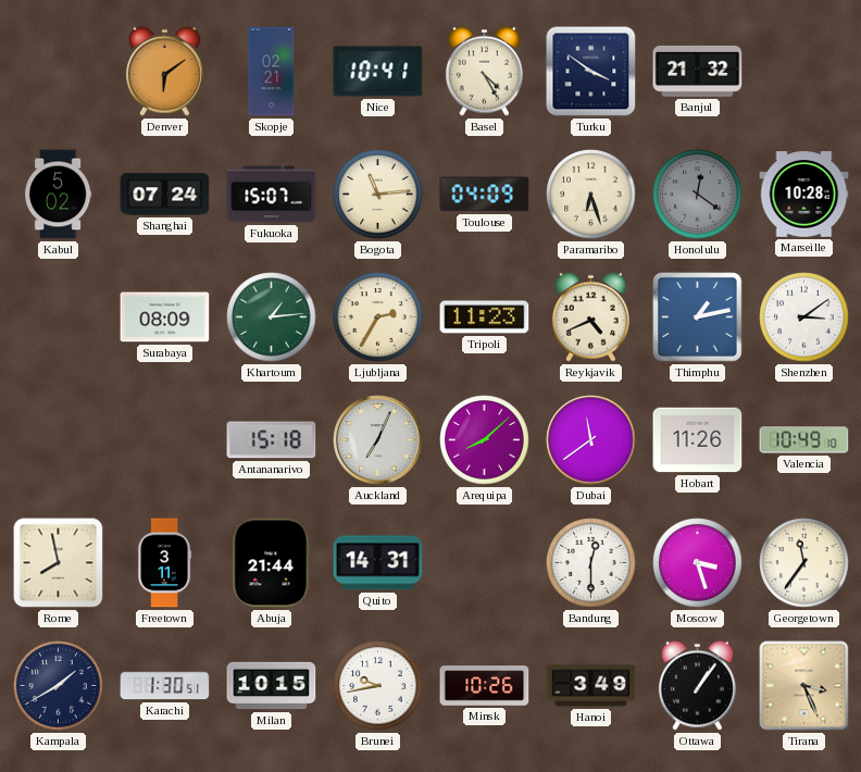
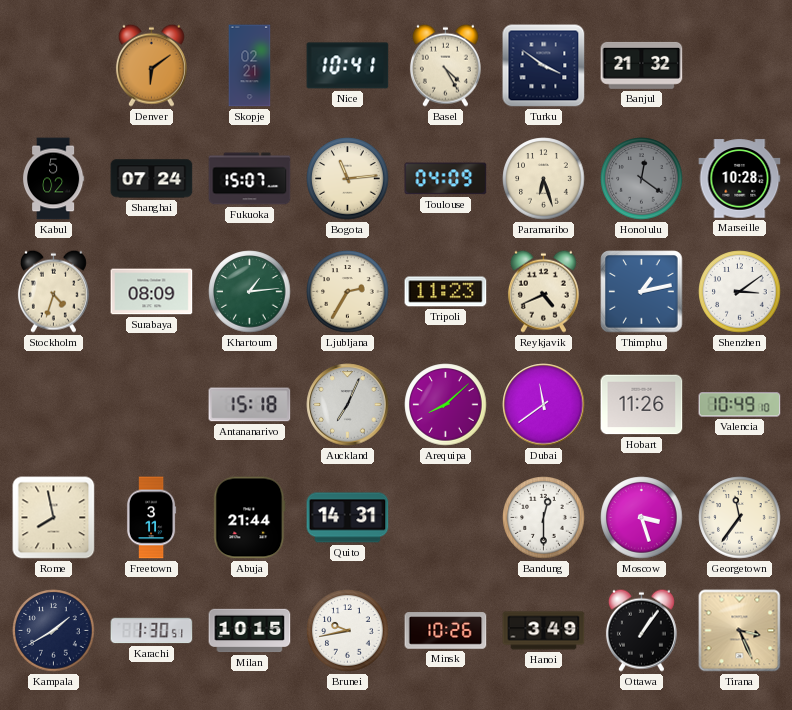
Stockholm: none -> 4:33
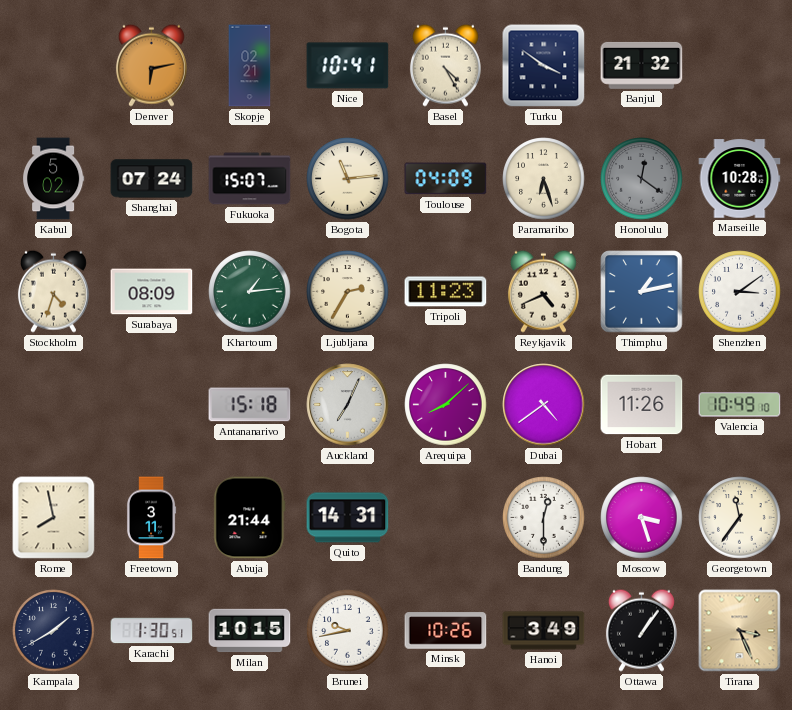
Denver: 6:09 -> 6:13
Dubai: 11:39 -> 4:39
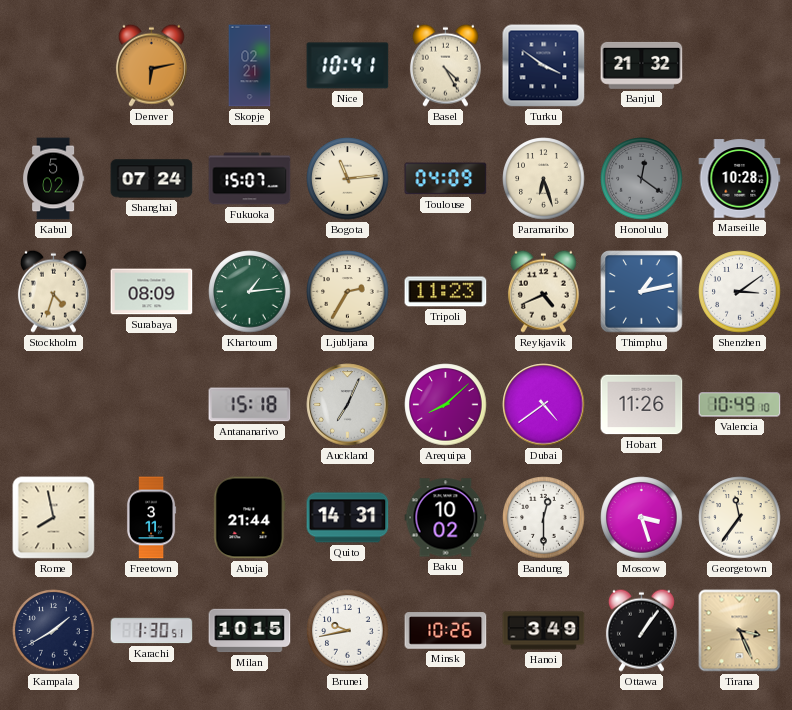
Baku: none -> 10:02
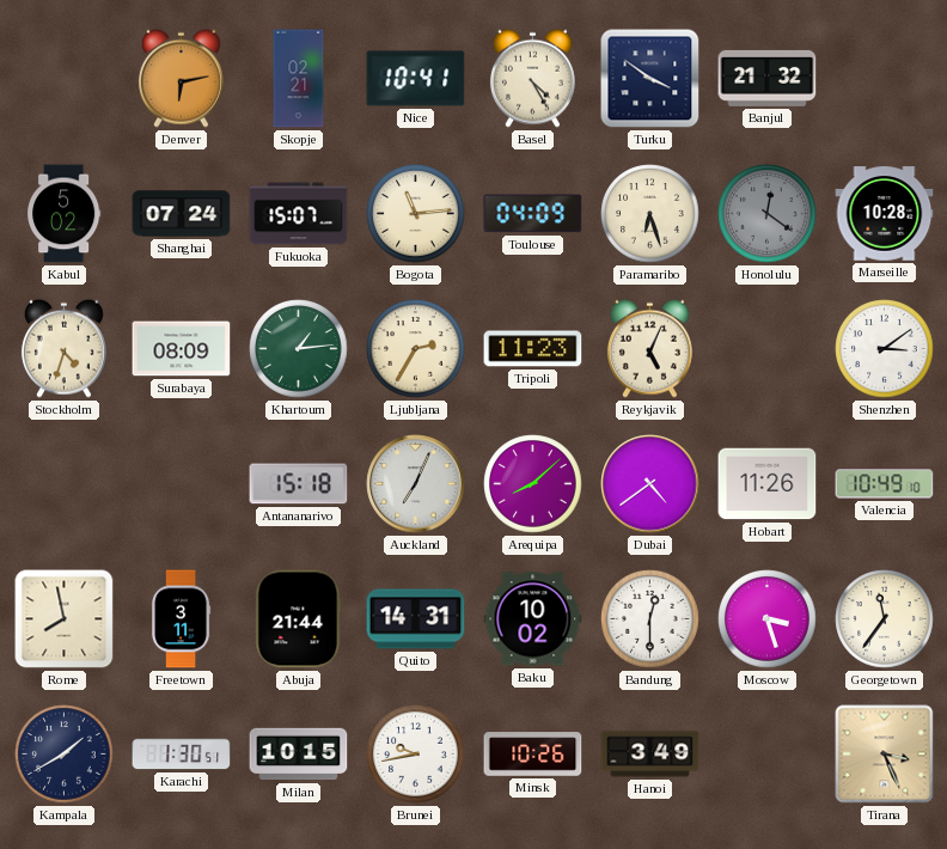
Reykjavik: 4:41 -> 5:04
Thimphu: 1:13 -> none
Ottawa: 1:06 -> none
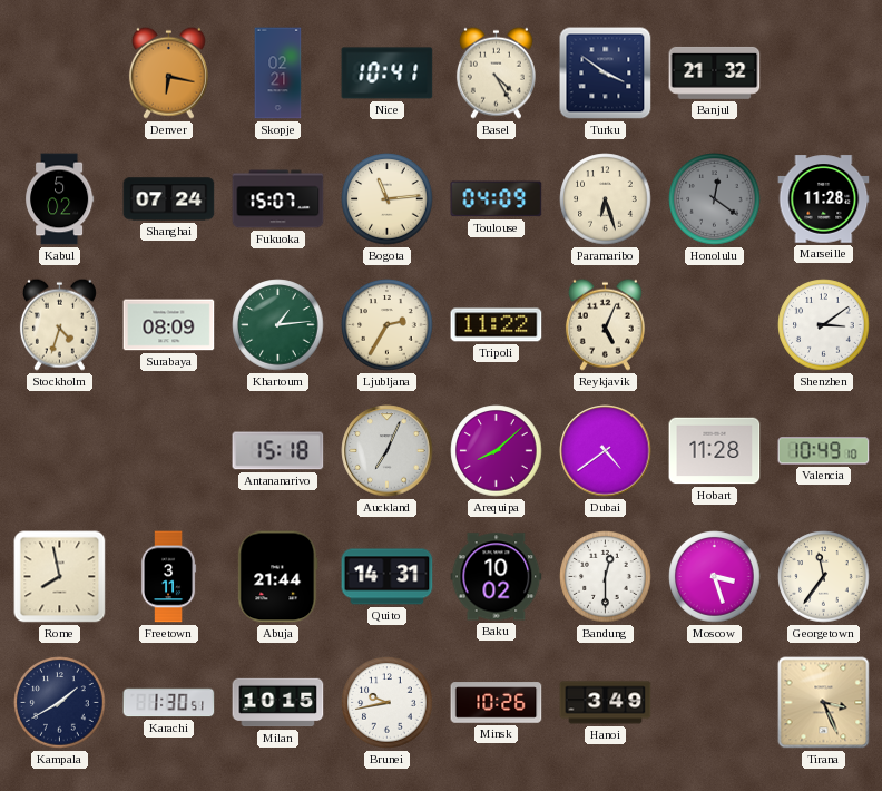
Denver: 6:13 -> 6:17
Marseille: 10:28 -> 11:28
Tripoli: 11:23 -> 11:22
Hobart: 11:26 -> 11:28
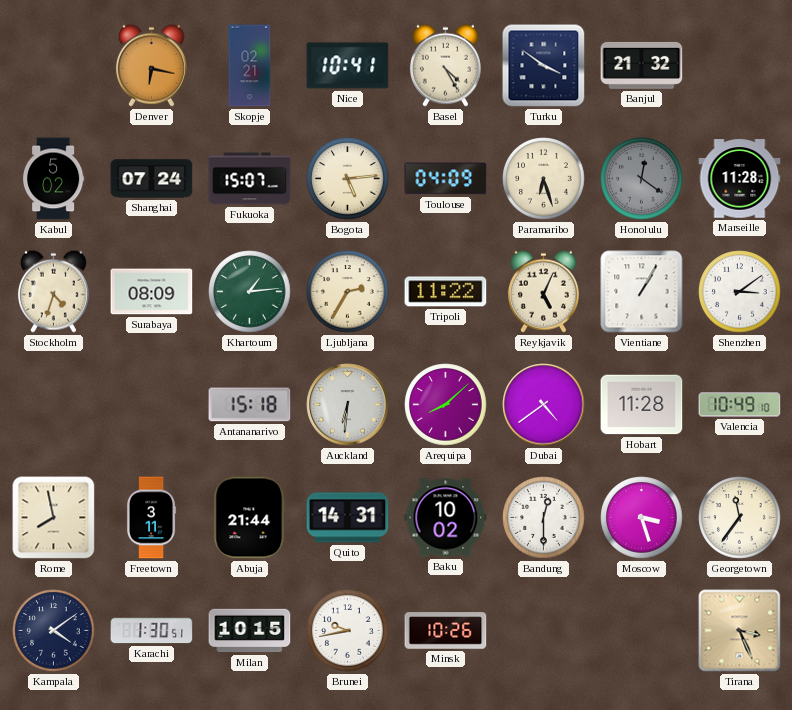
Bogota: 11:14 -> 5:14
Vientiane: none -> 1:05
Auckland: 7:04 -> 6:31
Kampala: 1:40 -> 4:09
Hanoi: 3:49 -> none
